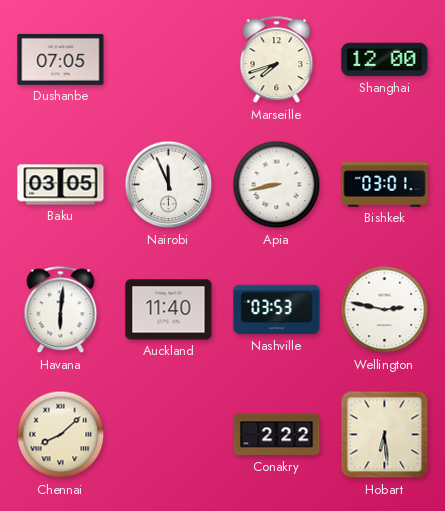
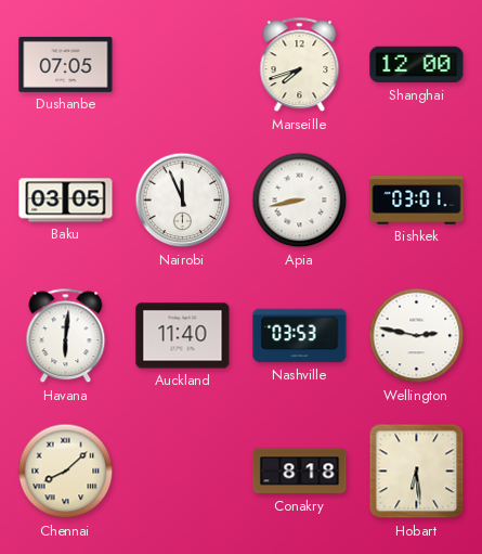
Conakry: 2:22 -> 8:18
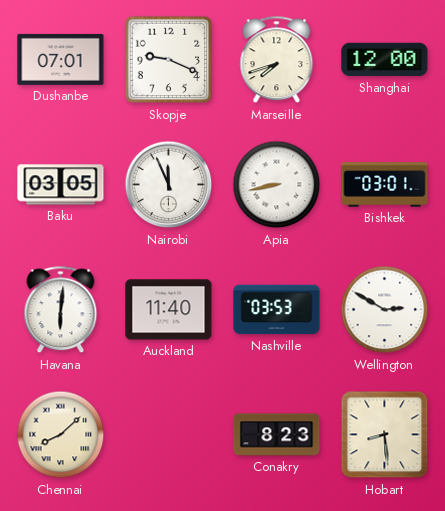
Dushanbe: 07:05 -> 07:01
Skopje: none -> 9:19
Wellington: 2:47 -> 2:50
Conakry: 8:18 -> 8:23
Hobart: 6:29 -> 8:29
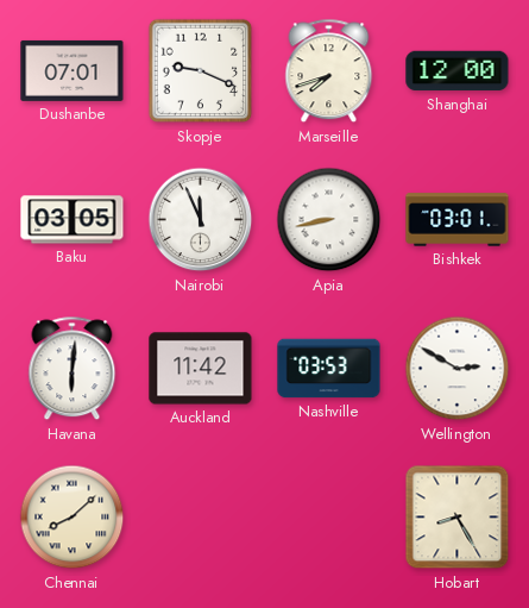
Auckland: 11:40 -> 11:42
Conakry: 8:23 -> none
Hobart: 8:29 -> 8:25
